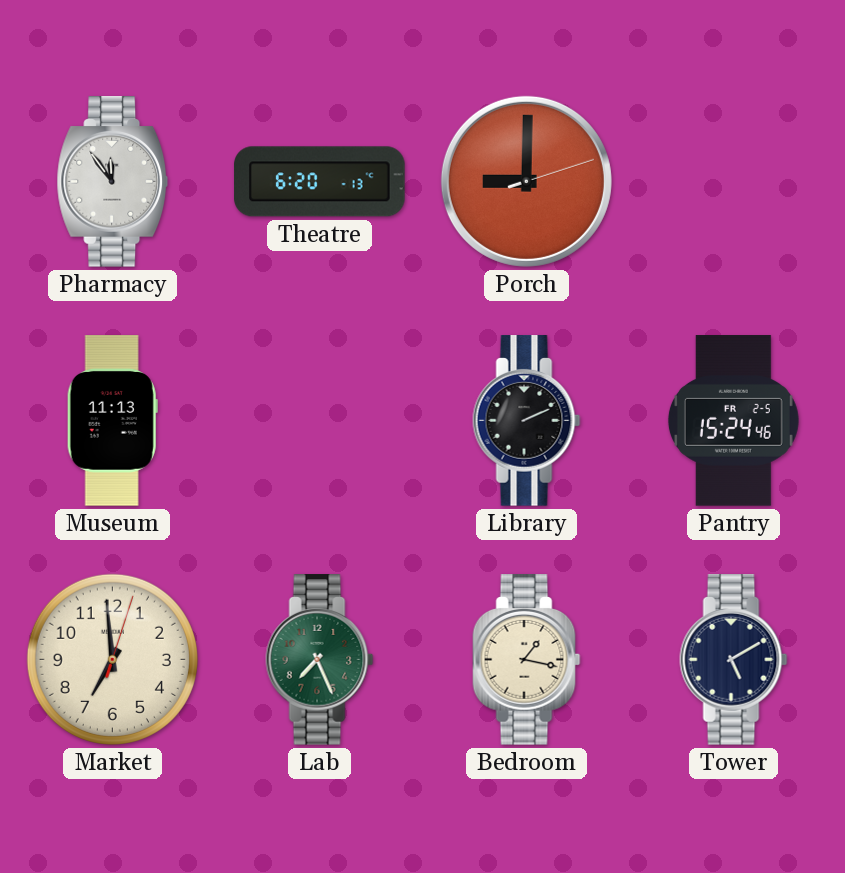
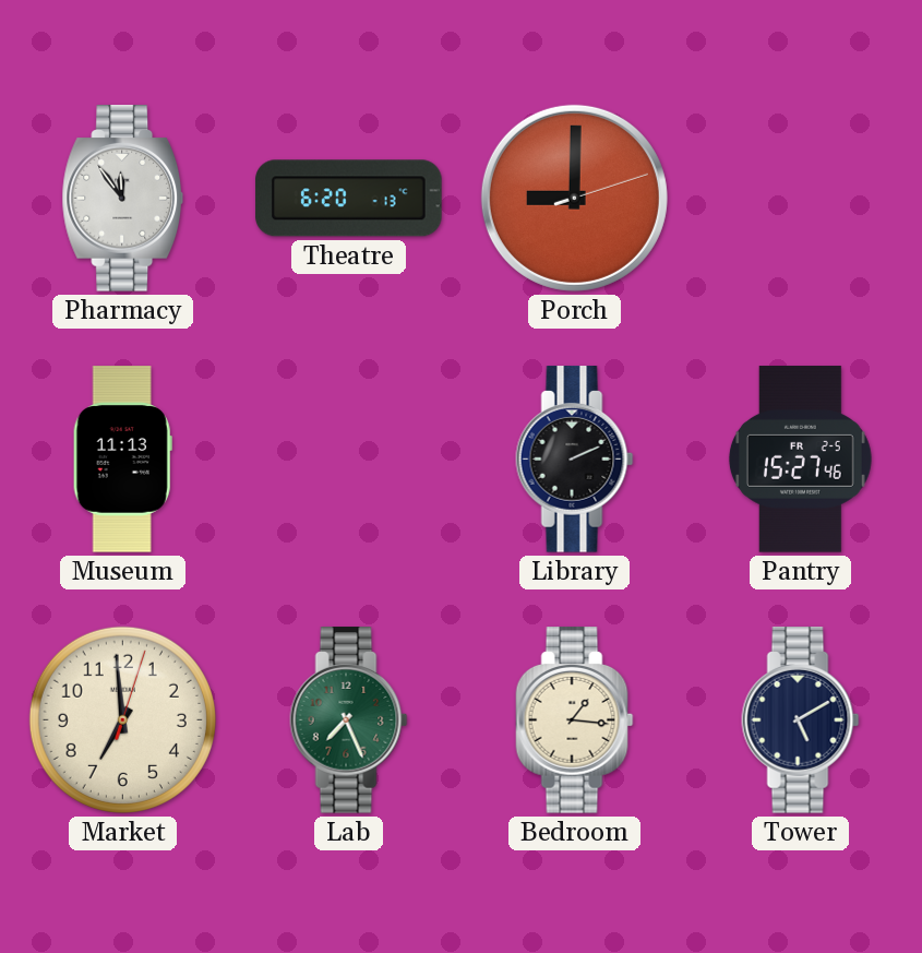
Pantry: 15:24 -> 15:27
Bedroom: 1:17 -> 1:16
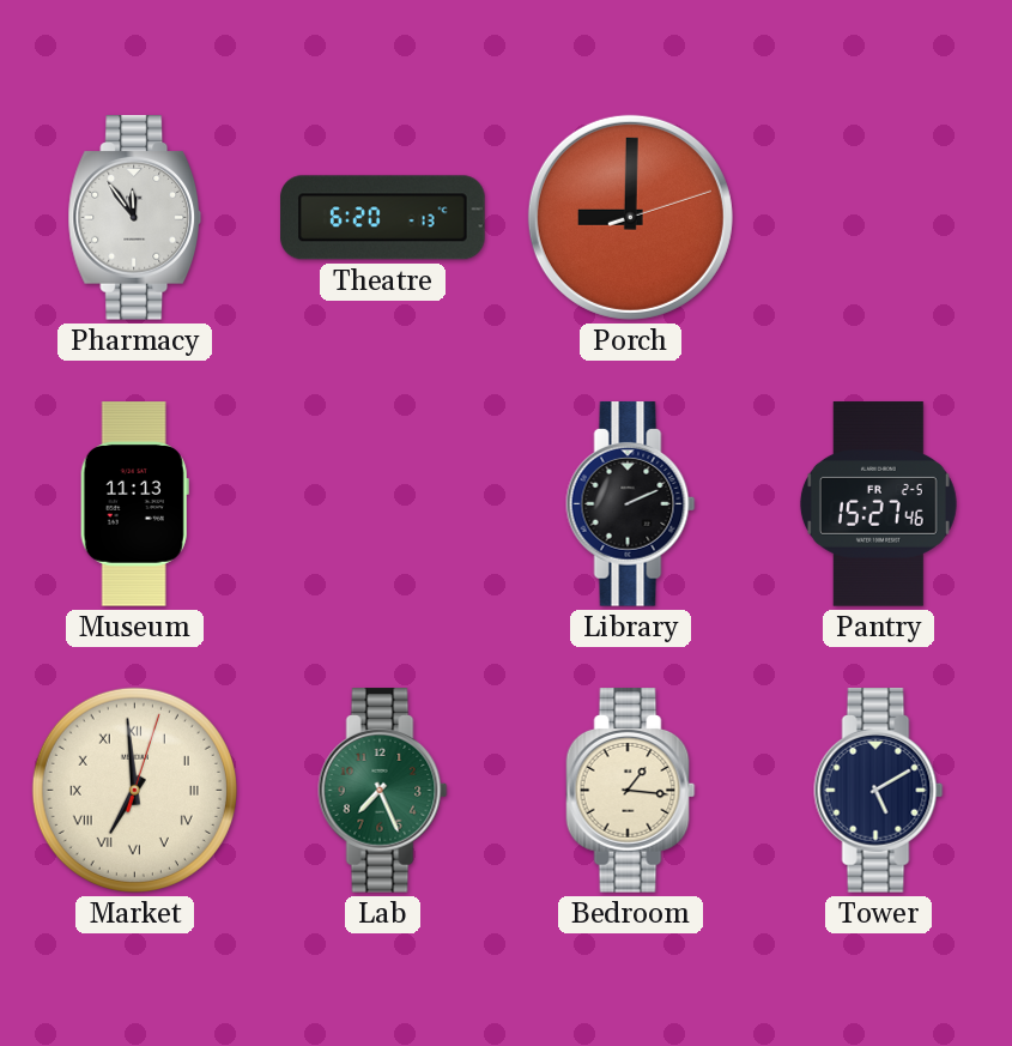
Market numerals: Arabic -> Roman
